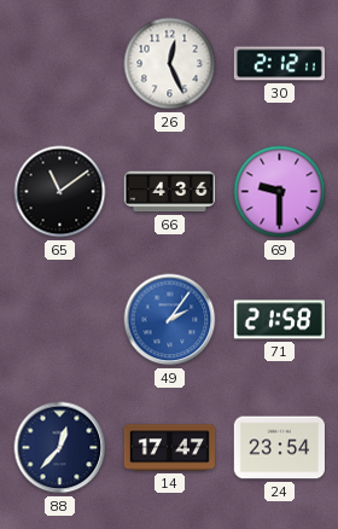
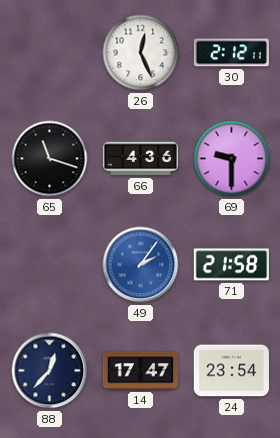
65: 11:09 -> 11:18
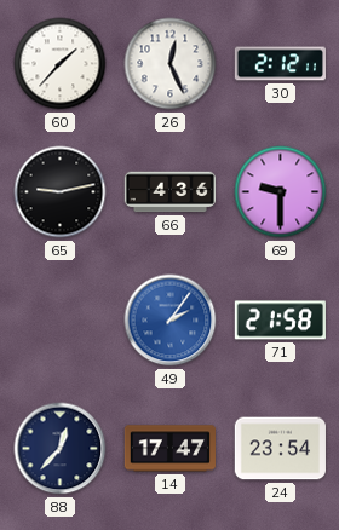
60: none -> 1:37
65: 11:18 -> 9:13
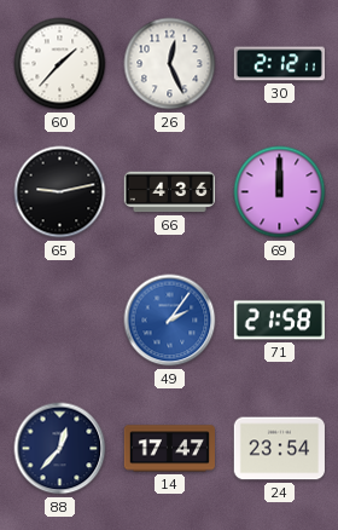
69: 9:30 -> 12:00
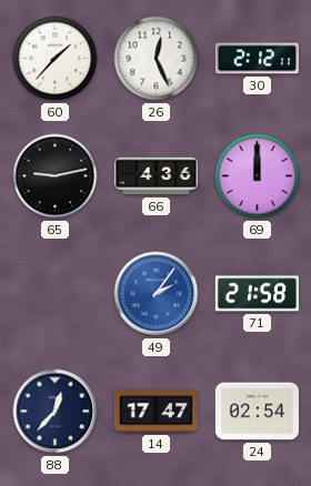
24: 23:54 -> 02:54
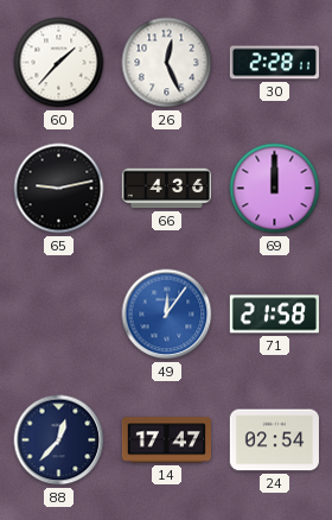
30: 2:12 -> 2:28
49: 2:06 -> 12:06
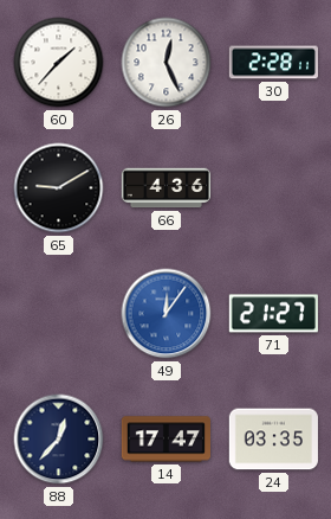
65: 9:13 -> 9:10
69: 12:00 -> none
71: 21:58 -> 21:27
24: 02:54 -> 03:35
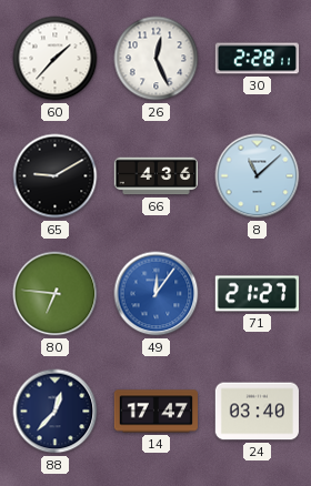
8: none -> 11:08
80: none -> 6:46
24: 03:35 -> 03:40
